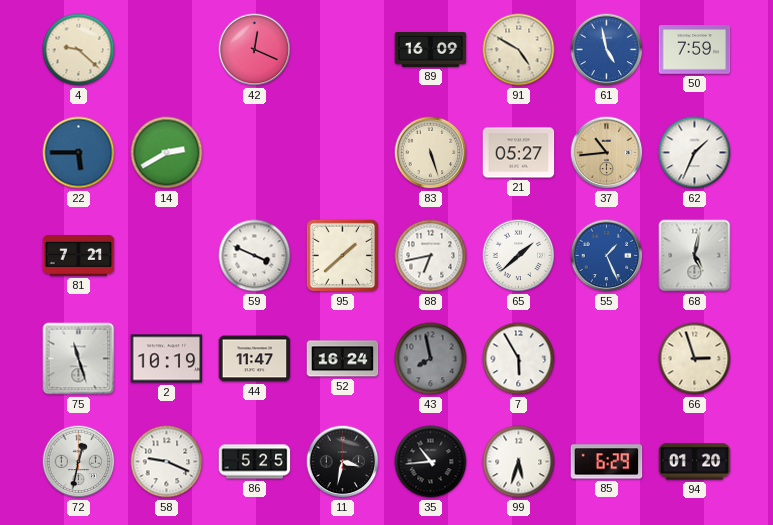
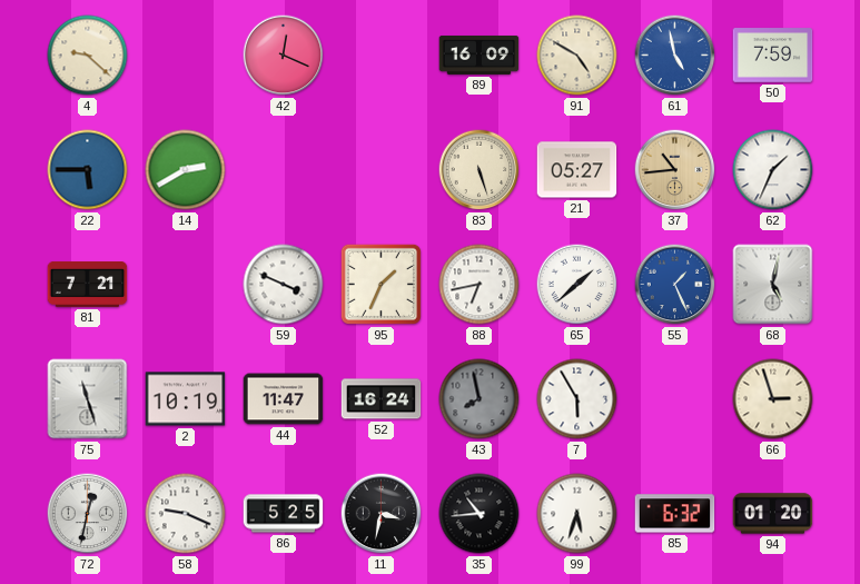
95: 1:38 -> 1:34
85: 6:29 -> 6:32
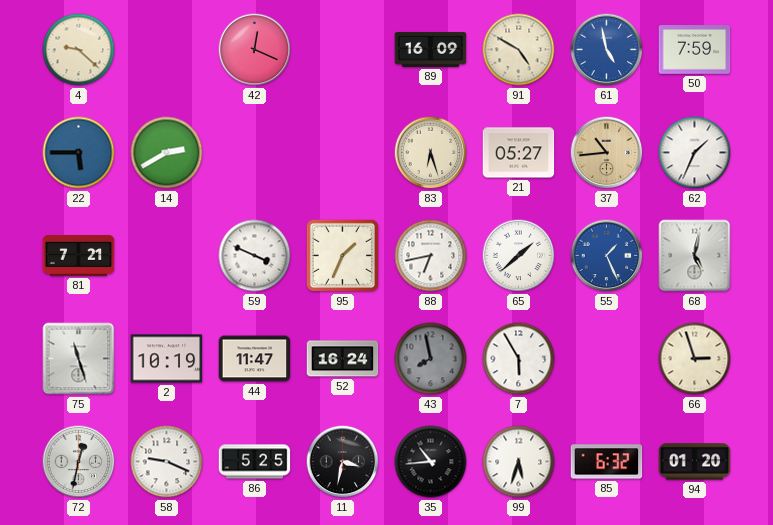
83: 5:27 -> 6:27
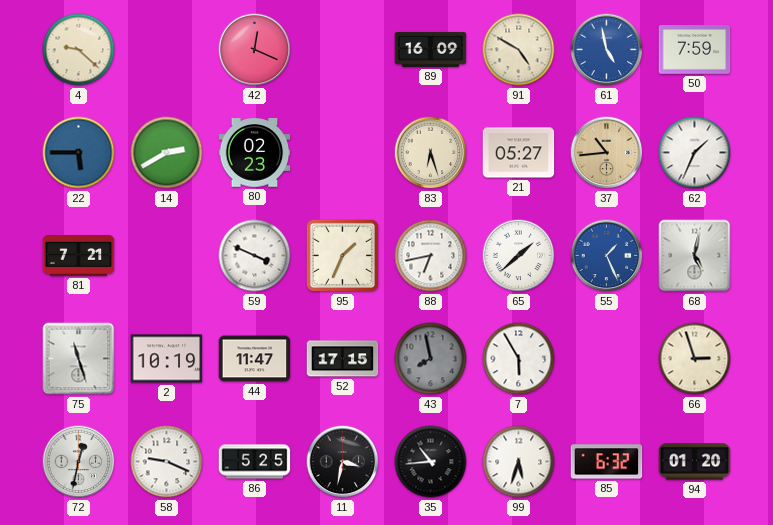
80: none -> 02:23
52: 16:24 -> 17:15
